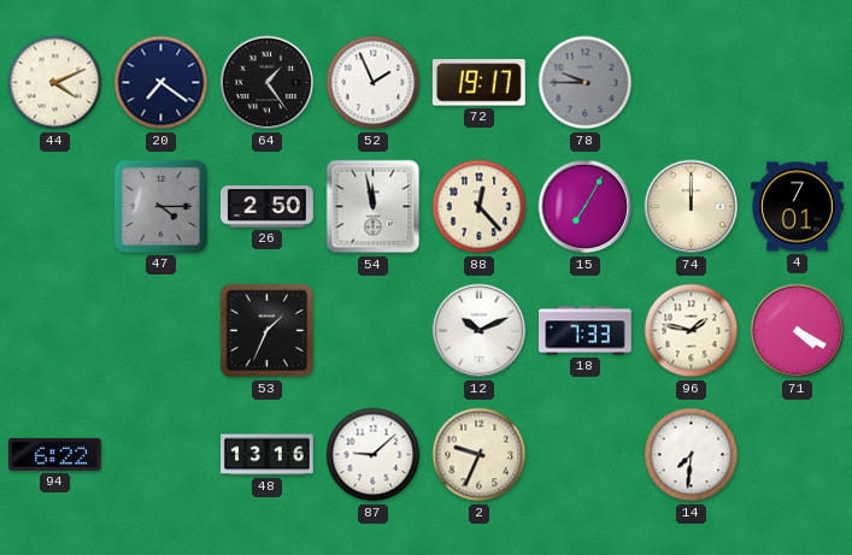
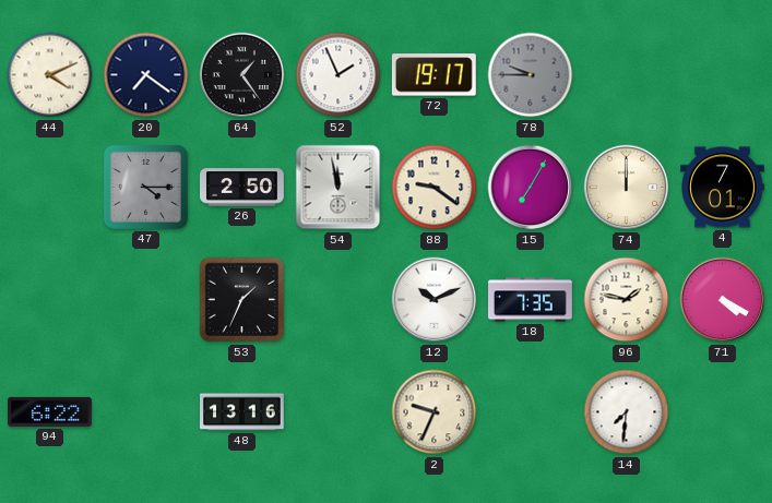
88: 12:23 -> 9:21
18: 7:33 -> 7:35
87: 9:08 -> none
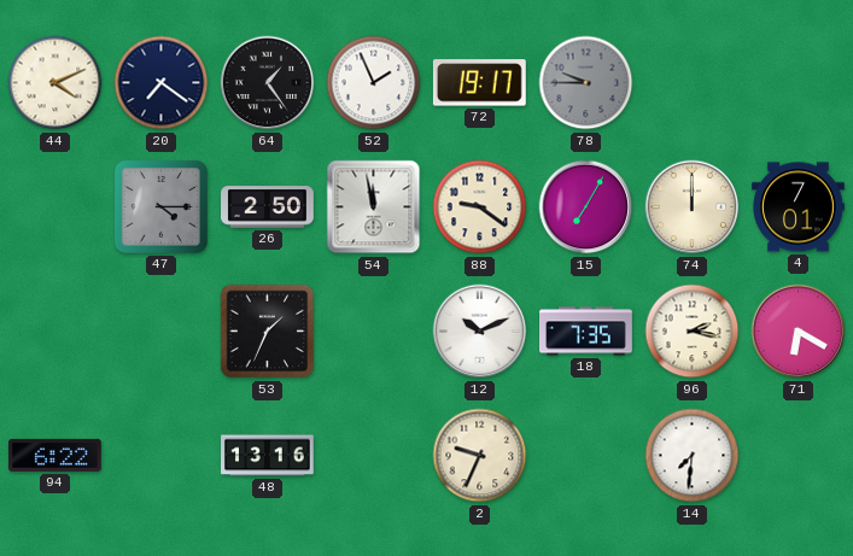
96: 1:47 -> 2:17
71: 4:20 -> 6:20
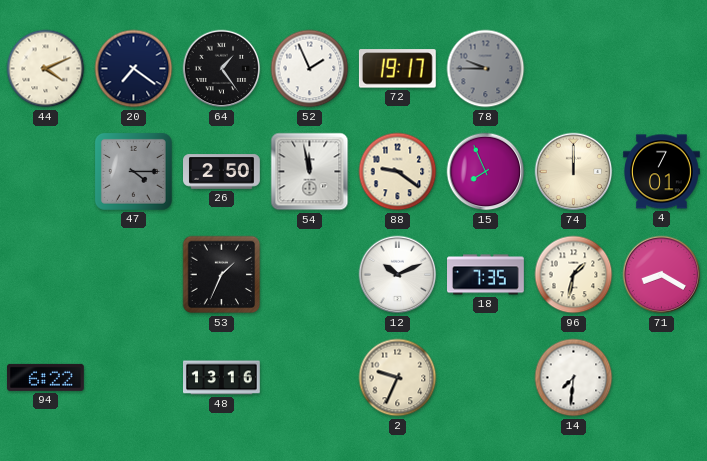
15: 7:05 -> 7:56
96: 2:17 -> 1:32
71: 6:20 -> 8:20
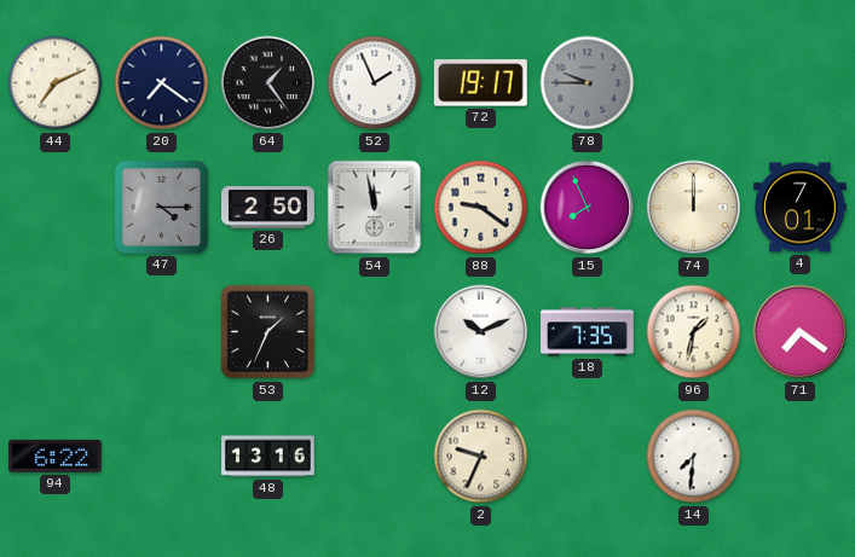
44: 4:11 -> 7:11
71: 8:20 -> 7:21
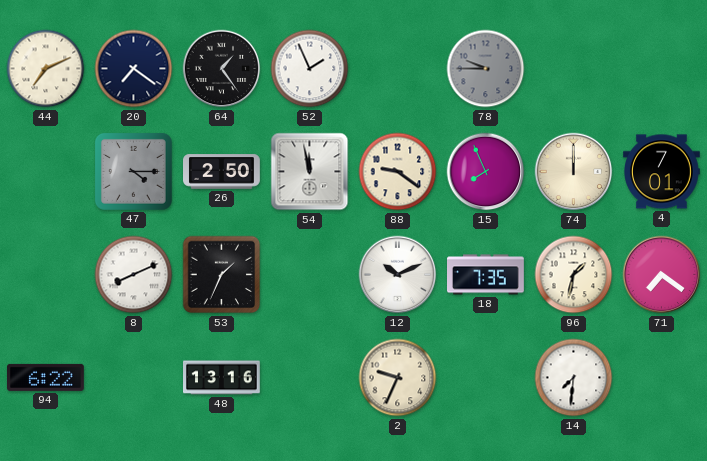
72: 19:17 -> none
8: none -> 8:11
